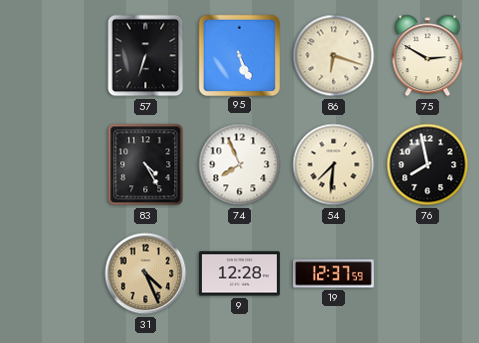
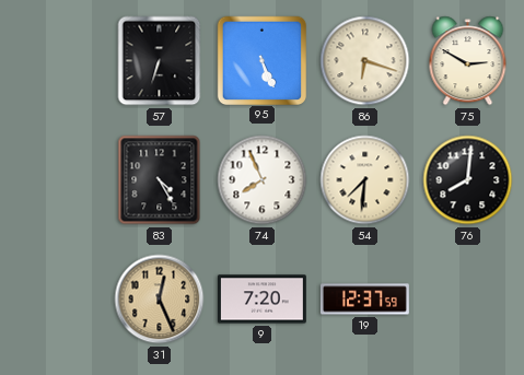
76: 7:58 -> 8:01
31: 4:26 -> 12:26
9: 12:28 -> 7:20
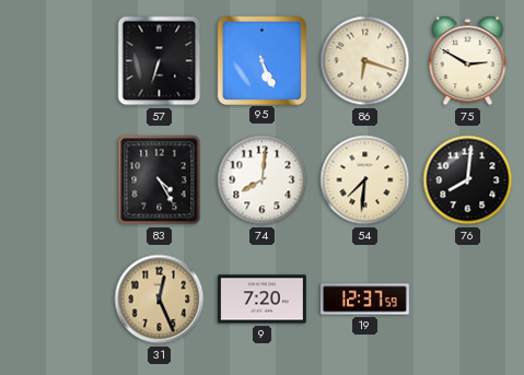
74: 7:56 -> 8:01
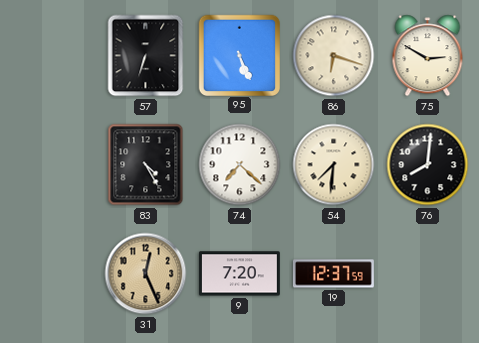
74: 8:01 -> 7:22
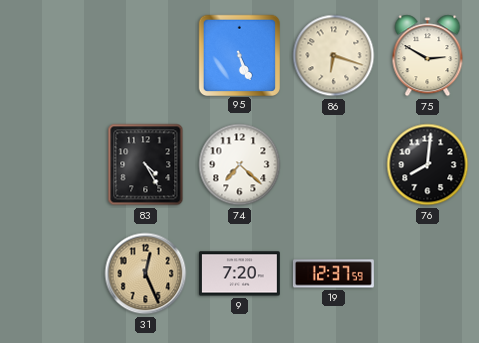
57: 6:33 -> none
54: 7:31 -> none
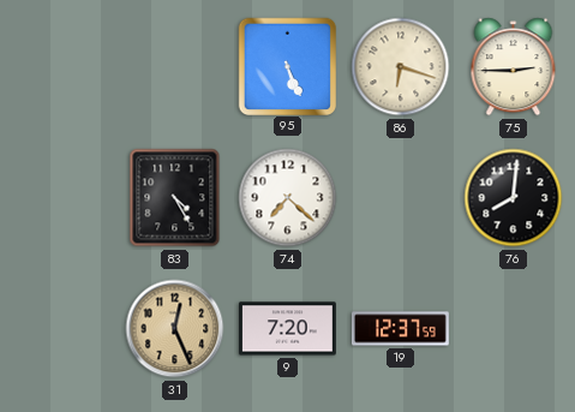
75: 2:50 -> 2:45
